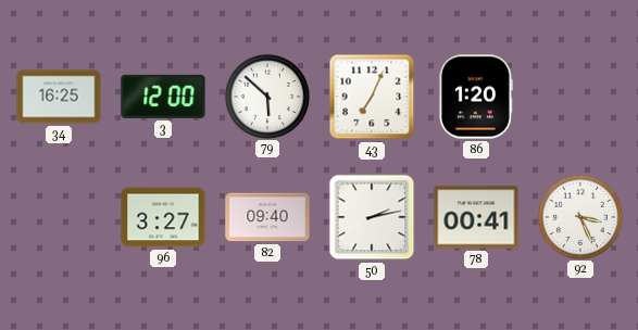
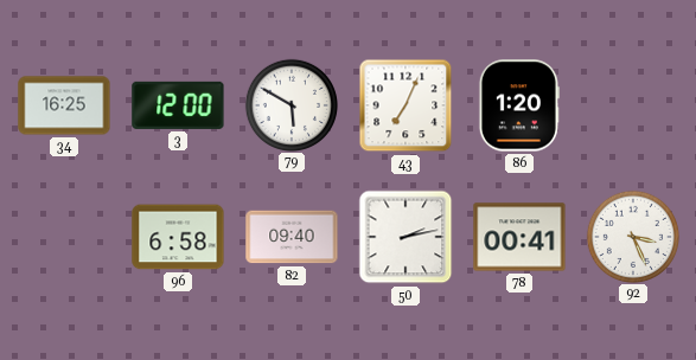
79: 5:52 -> 5:50
96: 3:27 -> 6:58
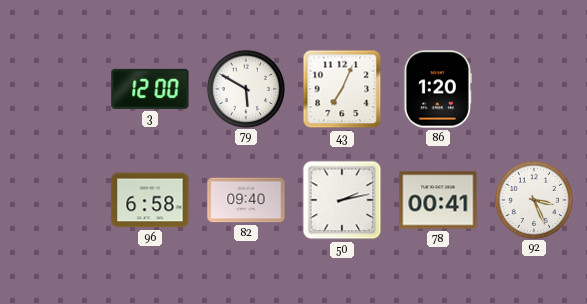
34: 16:25 -> none
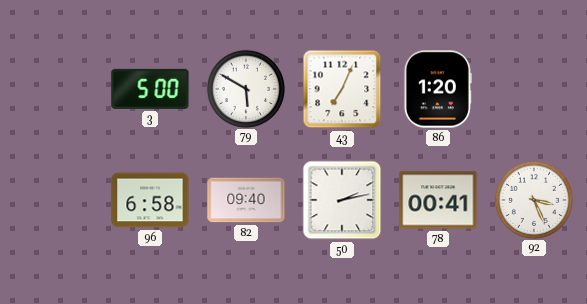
3: 12:00 -> 5:00
